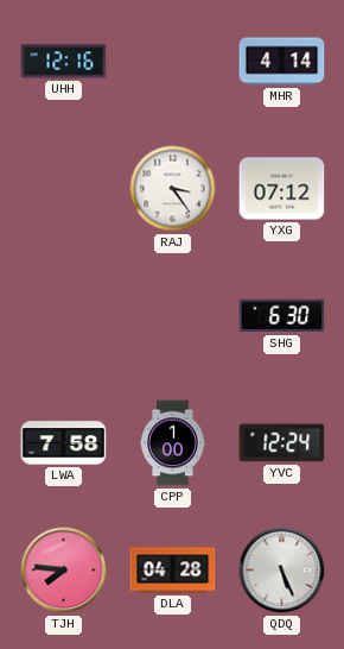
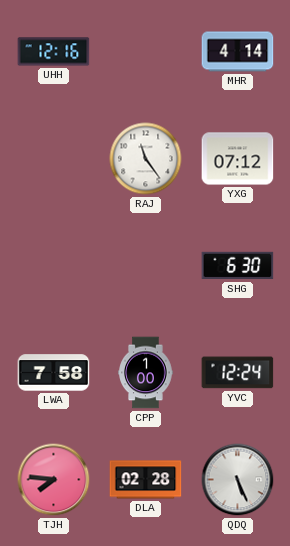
RAJ: 3:24 -> 11:24
DLA: 04:28 -> 02:28
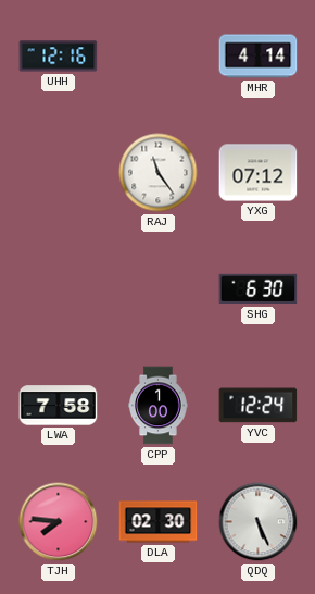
DLA: 02:28 -> 02:30
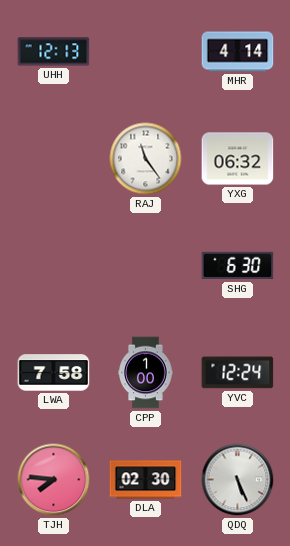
UHH: 12:16 -> 12:13
YXG: 07:12 -> 06:32
